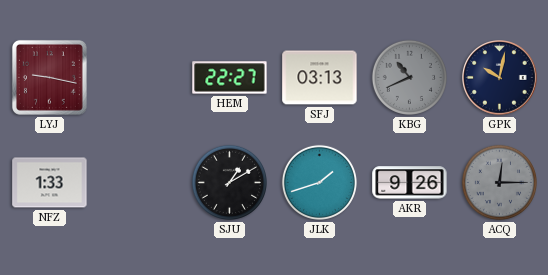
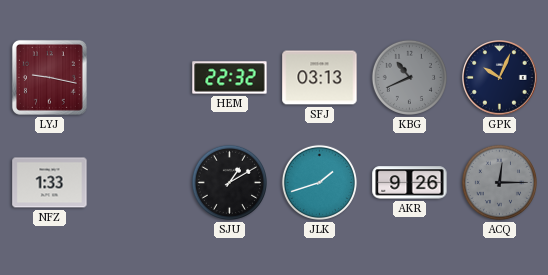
HEM: 22:27 -> 22:32
GPK: 10:02 -> 10:04
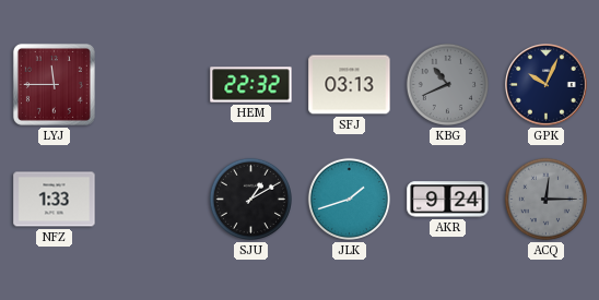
LYJ: 9:17 -> 11:45
AKR: 9:26 -> 9:24
